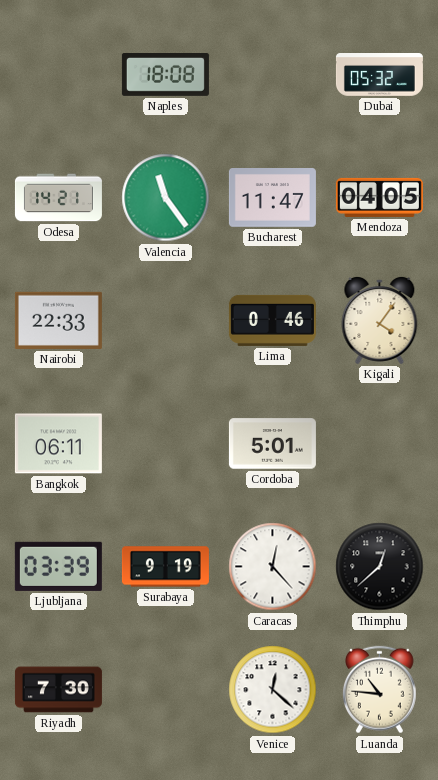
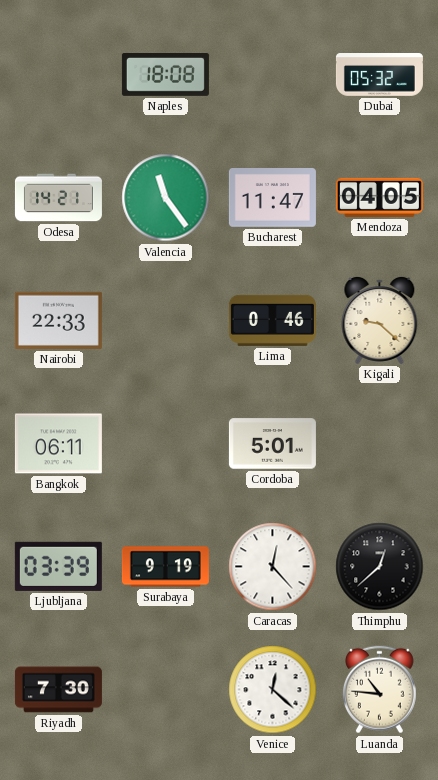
Kigali: 4:06 -> 9:22
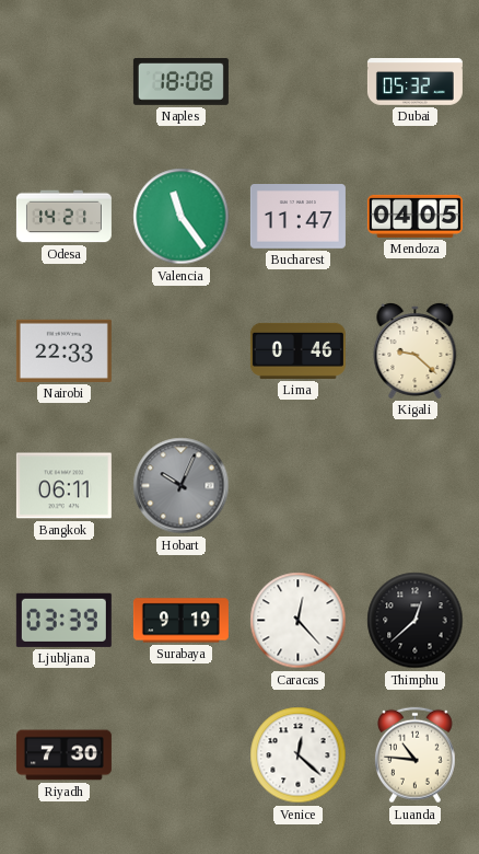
Hobart: none -> 10:04
Cordoba: 5:01 -> none
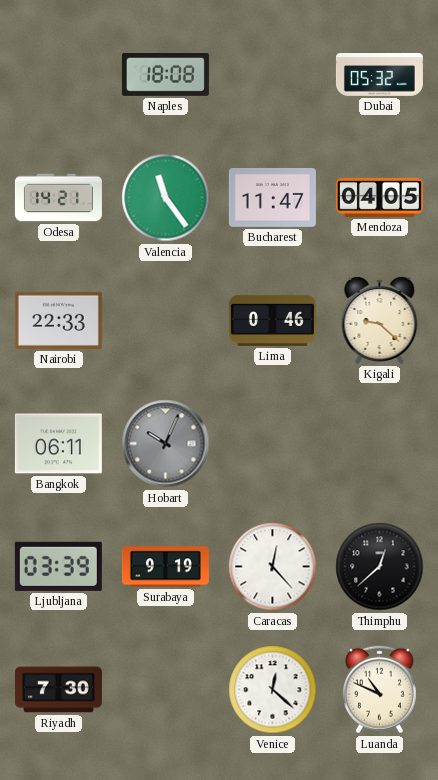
Luanda: 10:46 -> 10:49
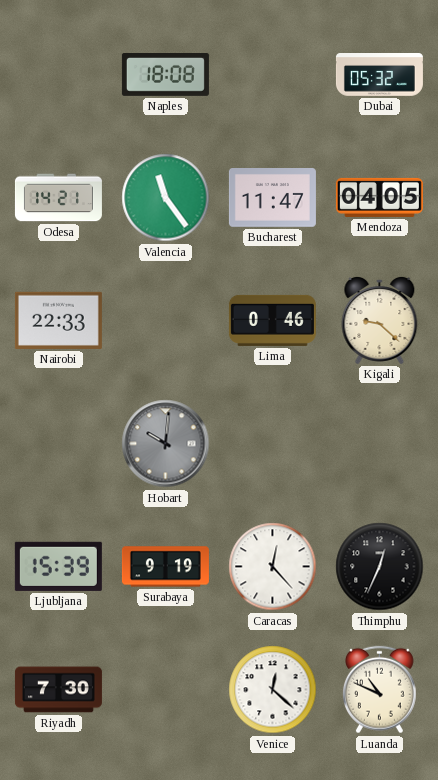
Bangkok: 06:11 -> none
Hobart: 10:04 -> 10:01
Ljubljana: 03:39 -> 15:39
Thimphu: 12:38 -> 12:34
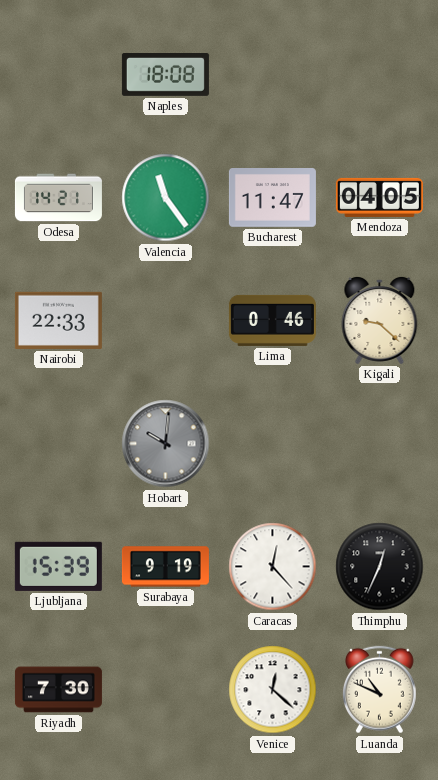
Dubai: 05:32 -> none
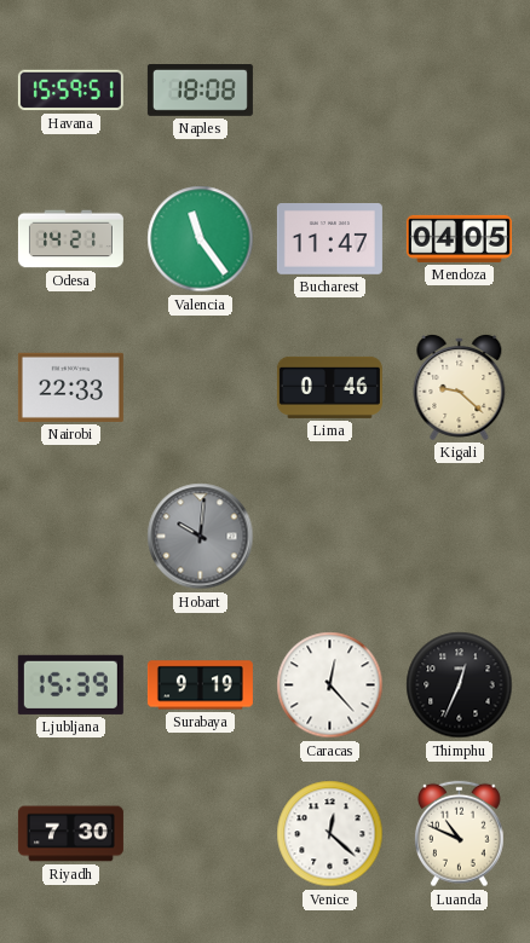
Havana: none -> 15:59
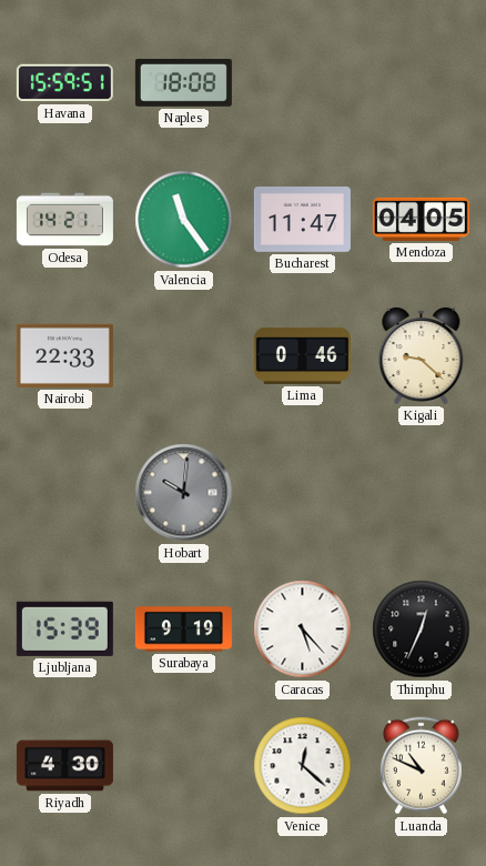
Caracas: 12:23 -> 5:23
Riyadh: 7:30 -> 4:30
